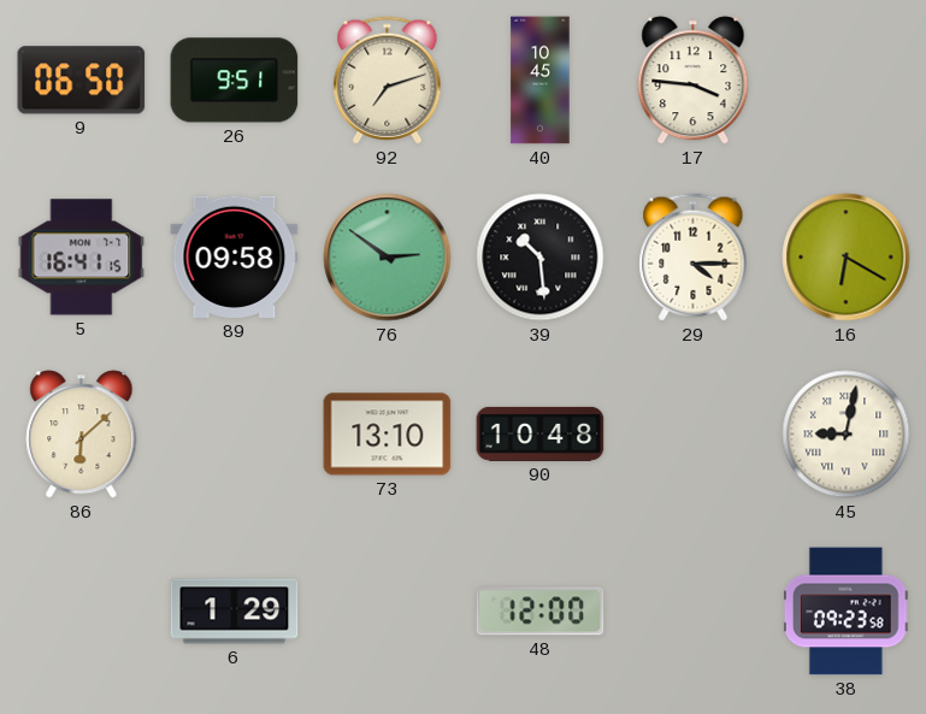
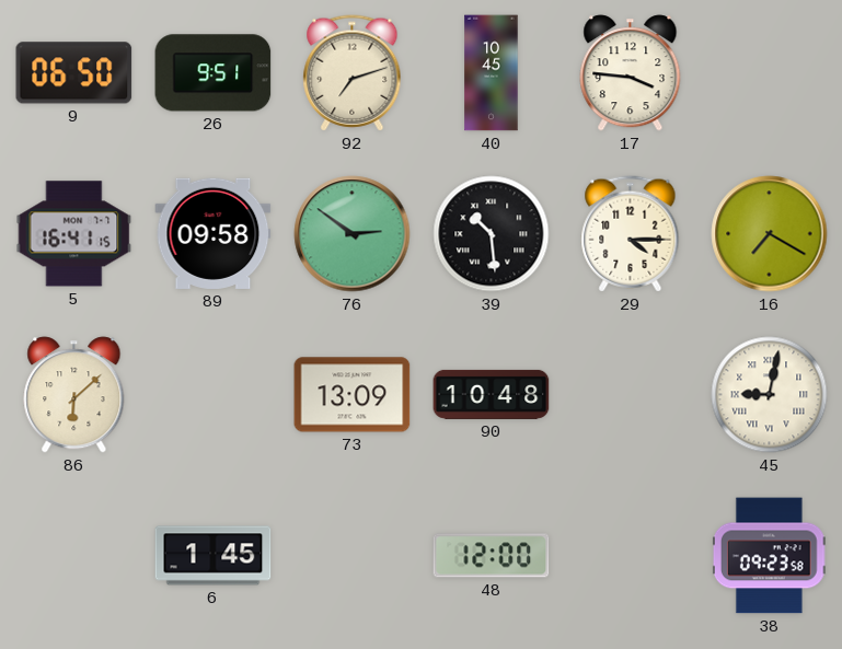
16: 6:20 -> 7:20
73: 13:10 -> 13:09
6: 1:29 -> 1:45
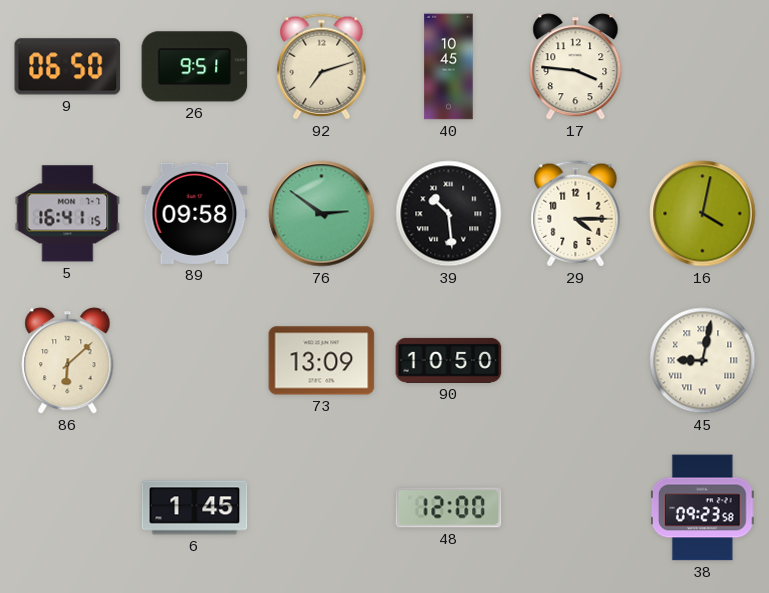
16: 7:20 -> 4:02
90: 10:48 -> 10:50
